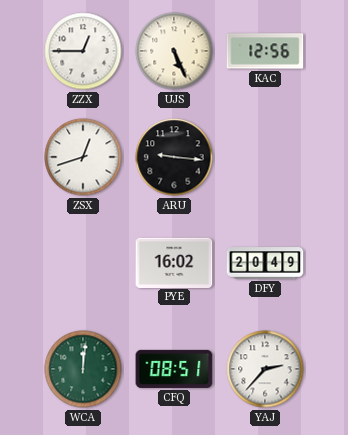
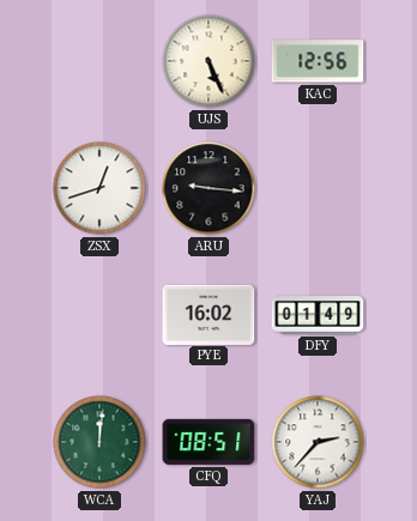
ZZX: 12:45 -> none
DFY: 20:49 -> 01:49
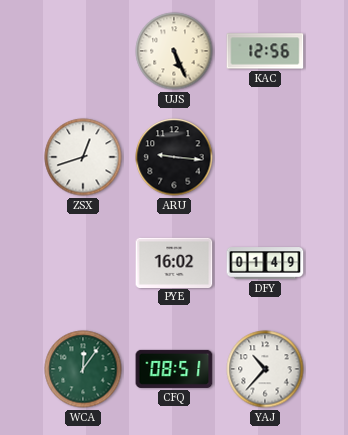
WCA: 12:01 -> 12:06
YAJ: 2:37 -> 10:37
